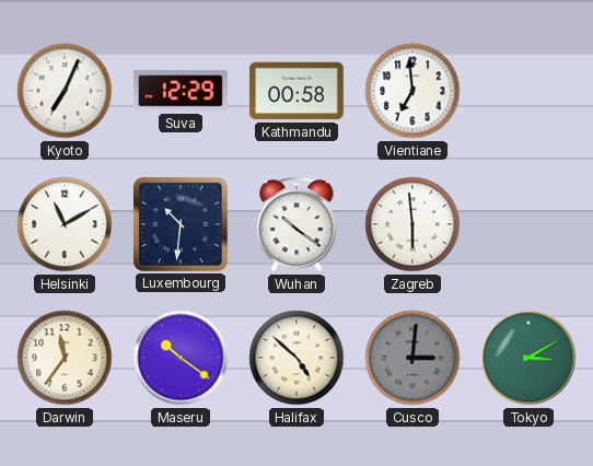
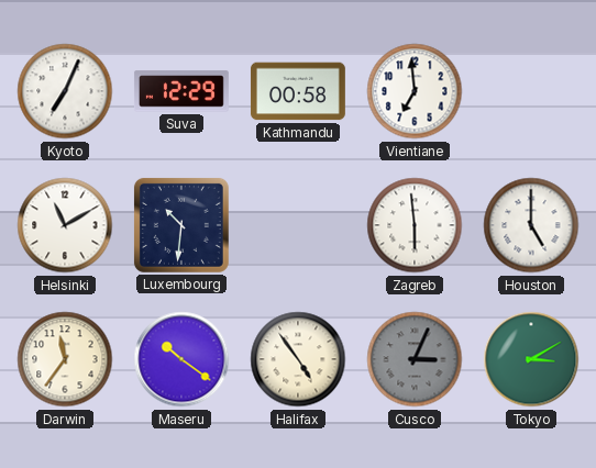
Wuhan: 10:21 -> none
Houston: none -> 5:00
Halifax: 4:52 -> 4:54
Cusco: 3:01 -> 3:04
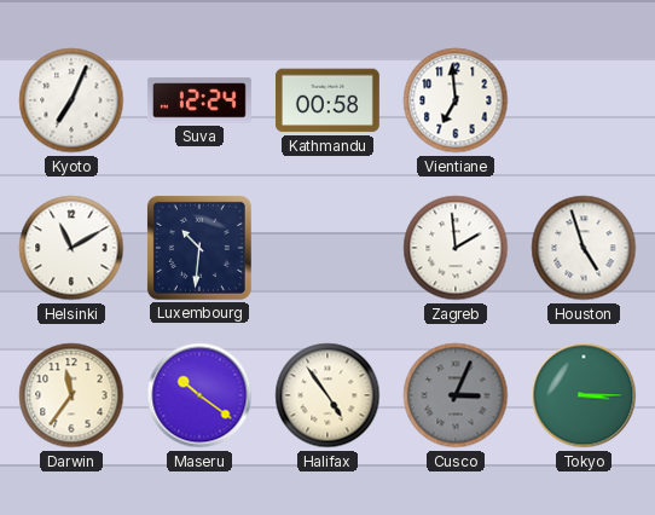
Suva: 12:29 -> 12:24
Zagreb: 5:59 -> 1:59
Houston: 5:00 -> 4:57
Tokyo: 3:10 -> 3:15
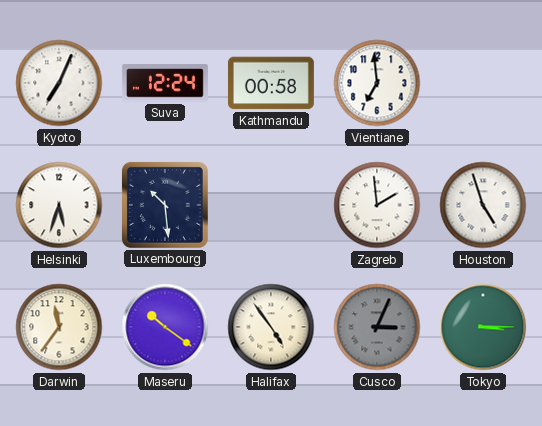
Helsinki: 11:10 -> 5:33
Luxembourg: 10:31 -> 10:29
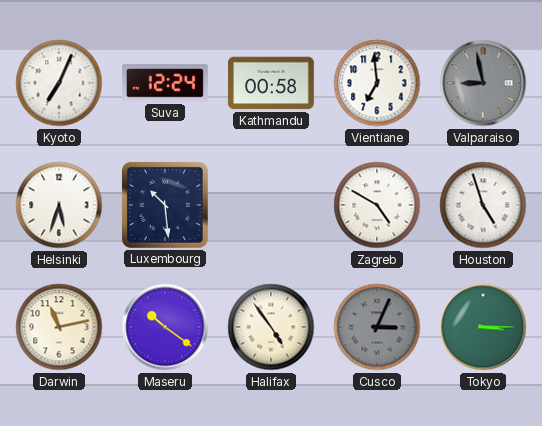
Valparaiso: none -> 8:58
Zagreb: 1:59 -> 4:50
Darwin: 11:36 -> 11:13
